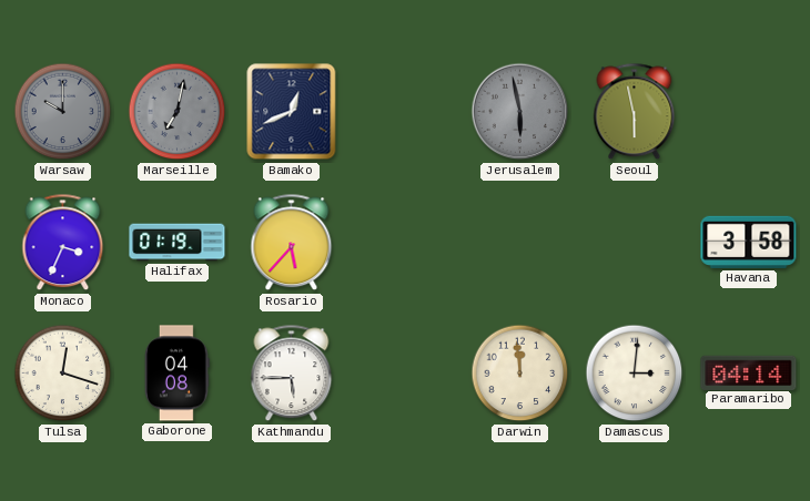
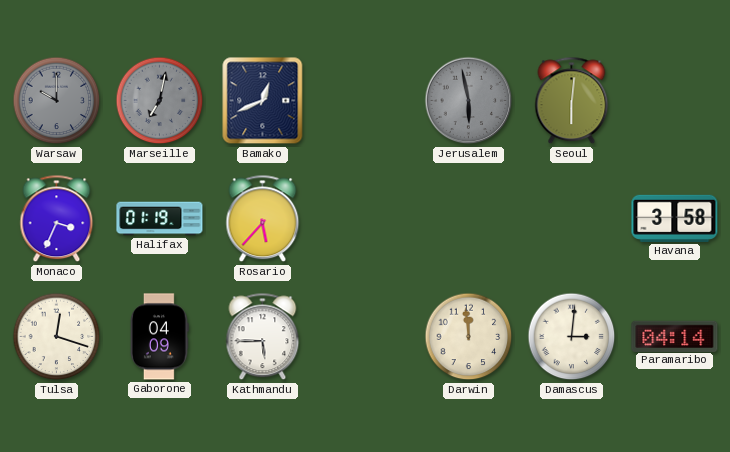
Seoul: 5:58 -> 6:01
Gaborone: 04:08 -> 04:09
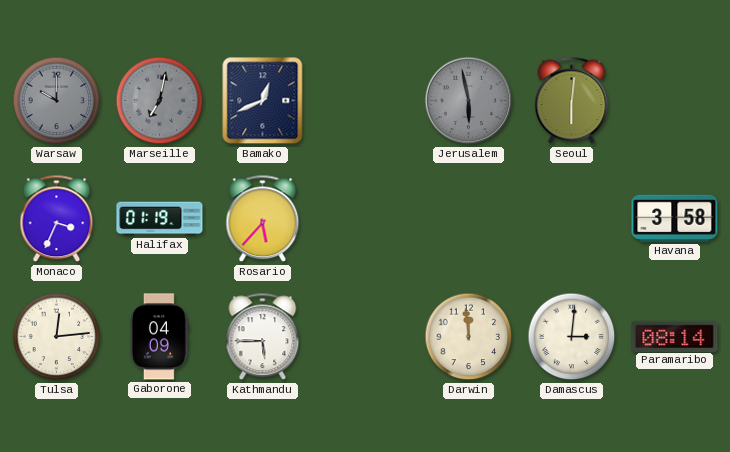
Tulsa: 12:18 -> 12:14
Paramaribo: 04:14 -> 08:14
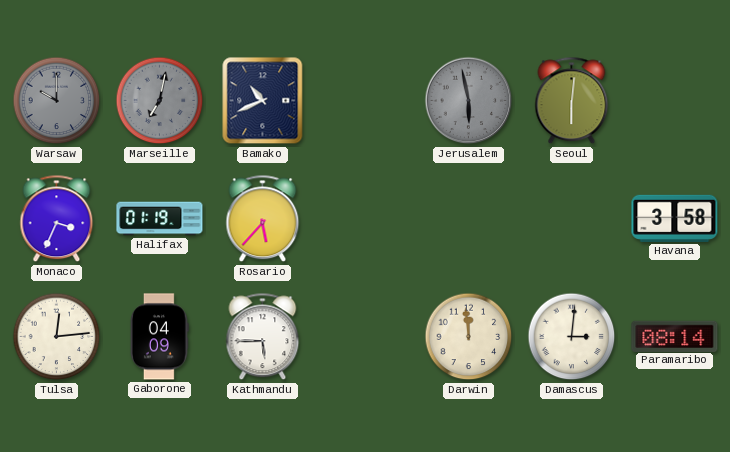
Bamako: 12:41 -> 10:41
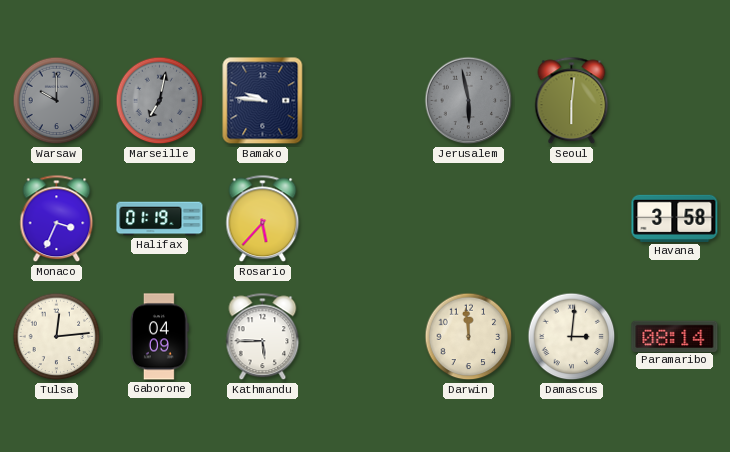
Bamako: 10:41 -> 9:46
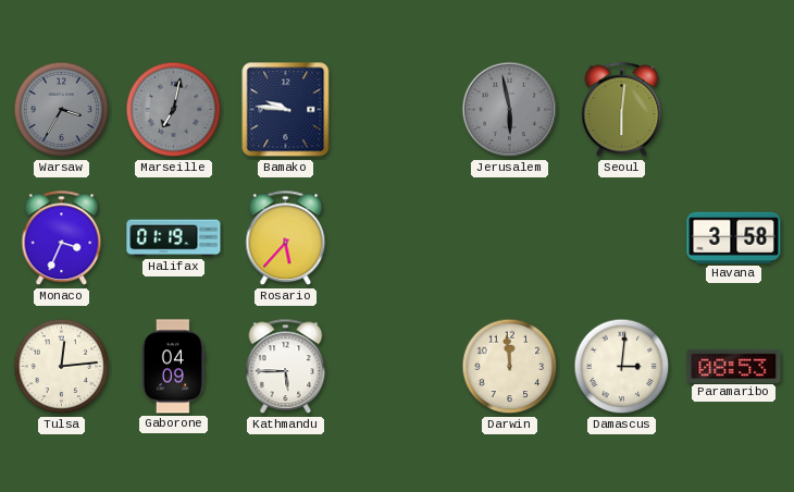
Warsaw: 10:00 -> 3:35
Paramaribo: 08:14 -> 08:53
